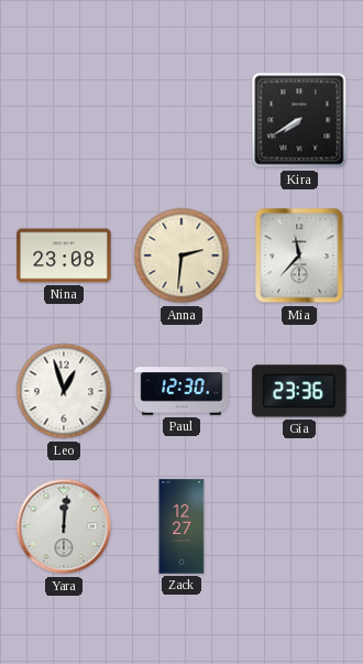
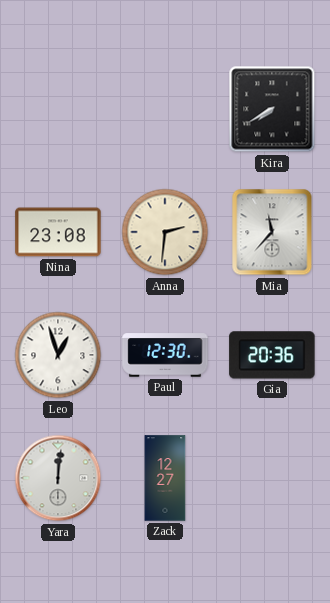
Gia: 23:36 -> 20:36
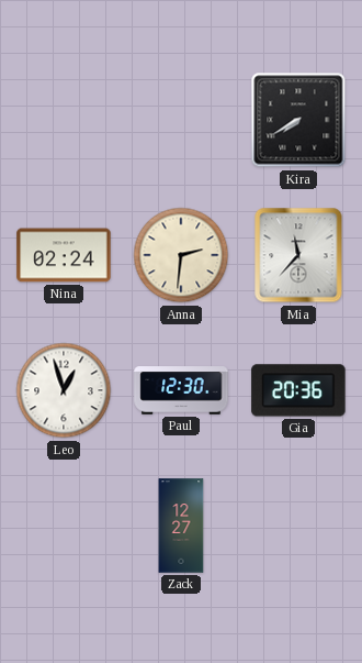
Nina: 23:08 -> 02:24
Yara: 12:01 -> none
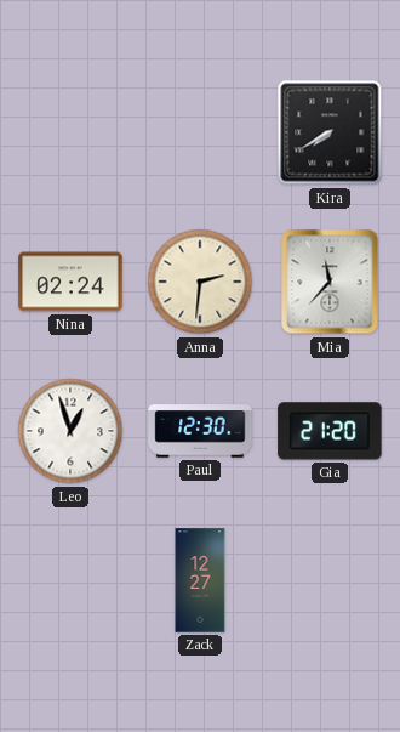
Gia: 20:36 -> 21:20
